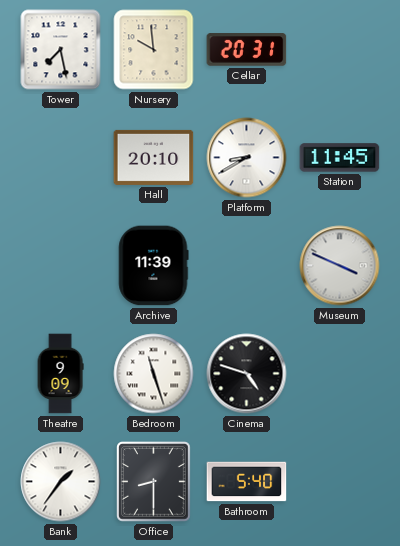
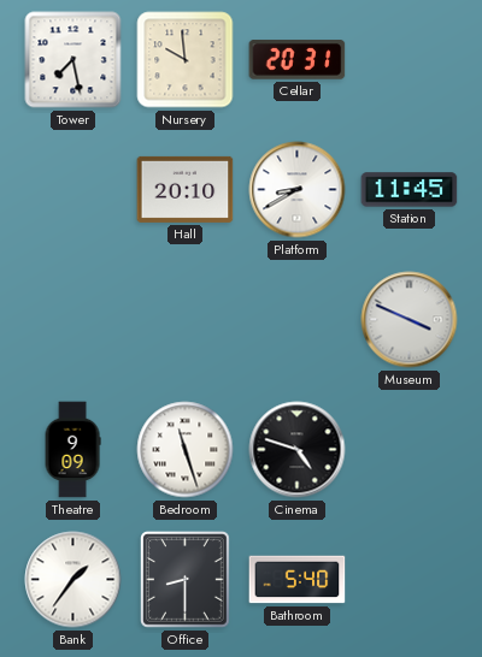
Archive: 11:39 -> none
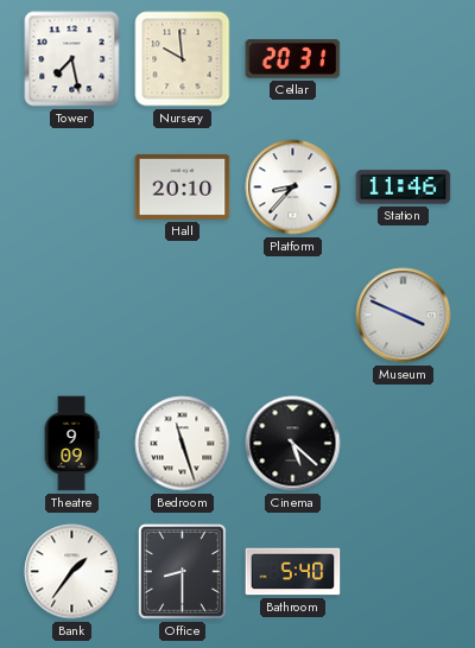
Platform: 8:40 -> 8:37
Station: 11:45 -> 11:46
Cinema: 4:48 -> 5:22
